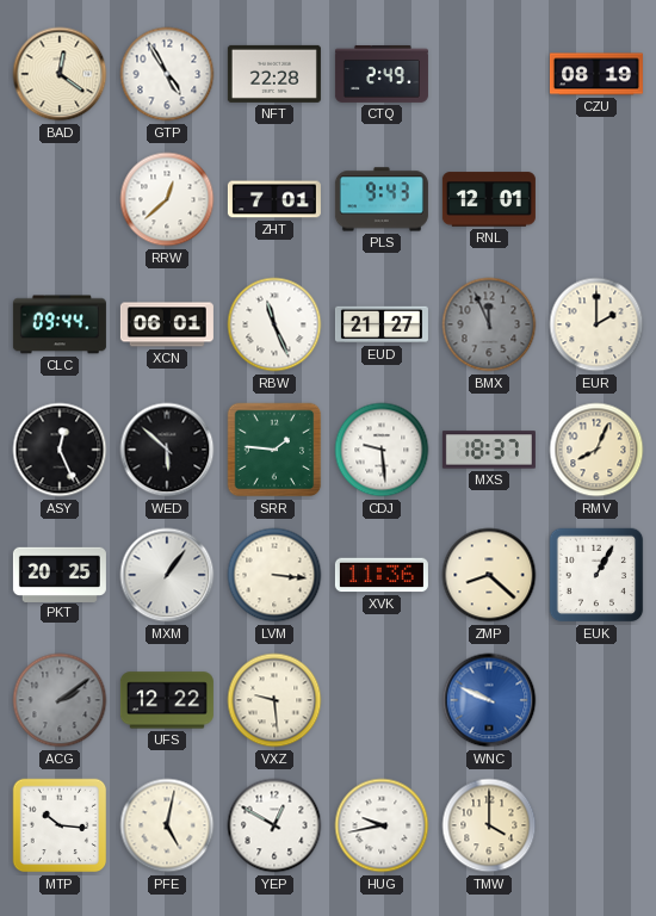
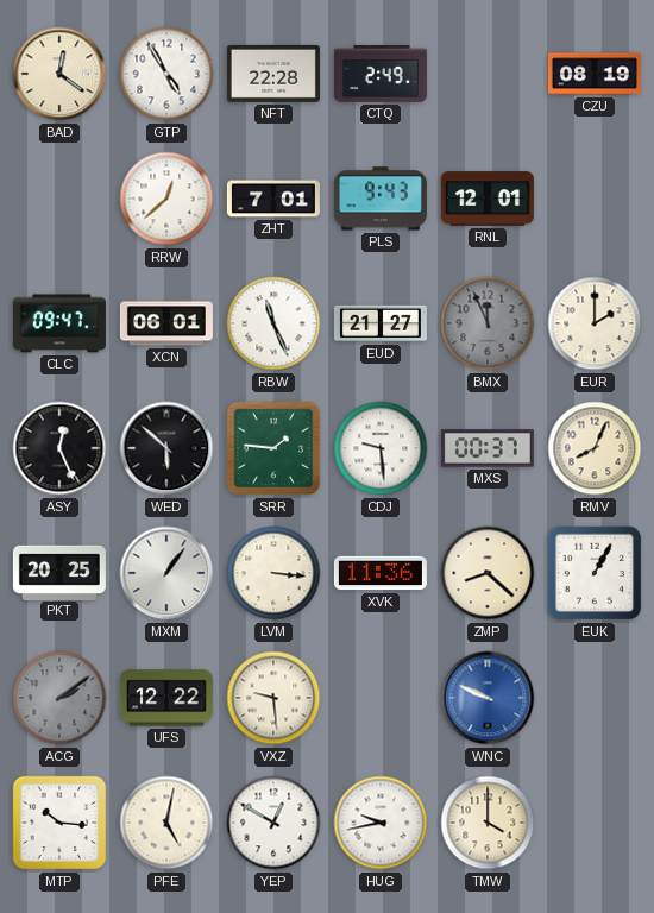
CLC: 09:44 -> 09:47
MXS: 18:37 -> 00:37
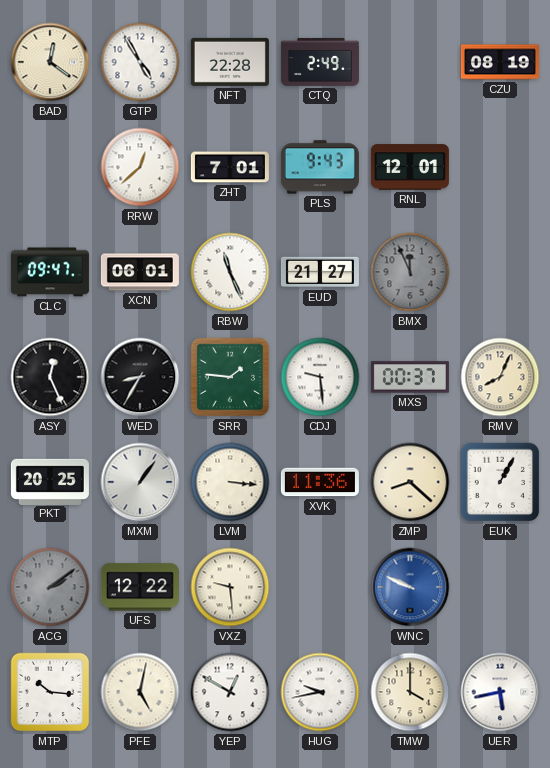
EUR: 2:00 -> none
WED: 5:52 -> 8:35
UER: none -> 5:43
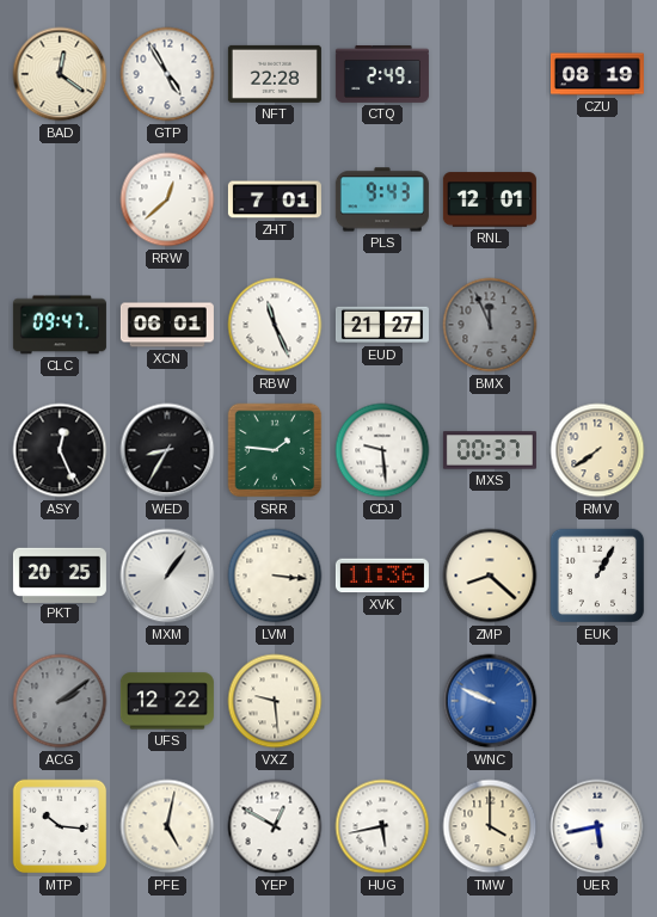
RMV: 8:04 -> 7:39
HUG: 9:43 -> 5:43
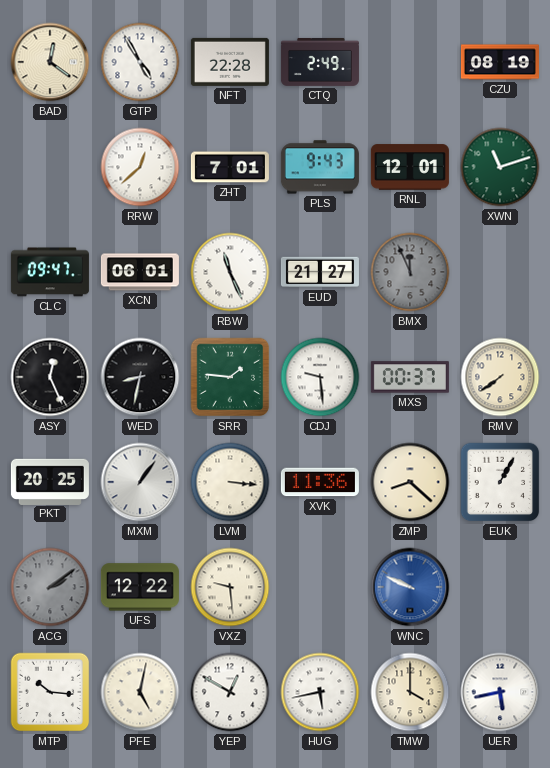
XWN: none -> 11:12
WED: 8:35 -> 8:32
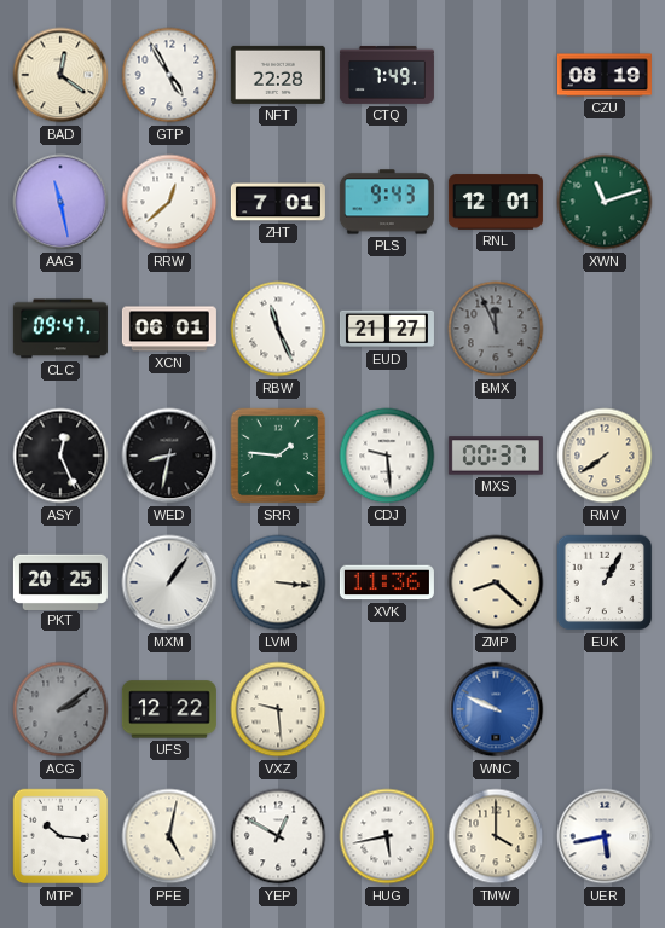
CTQ: 2:49 -> 7:49
AAG: none -> 11:28
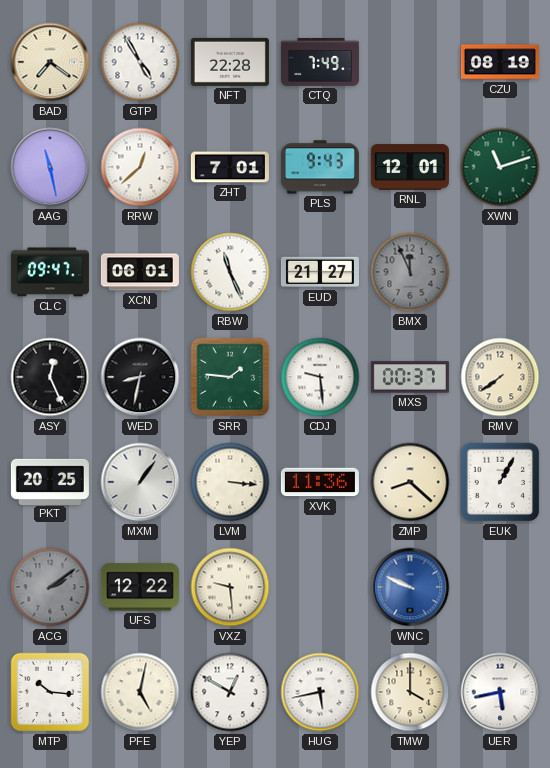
BAD: 12:21 -> 7:21
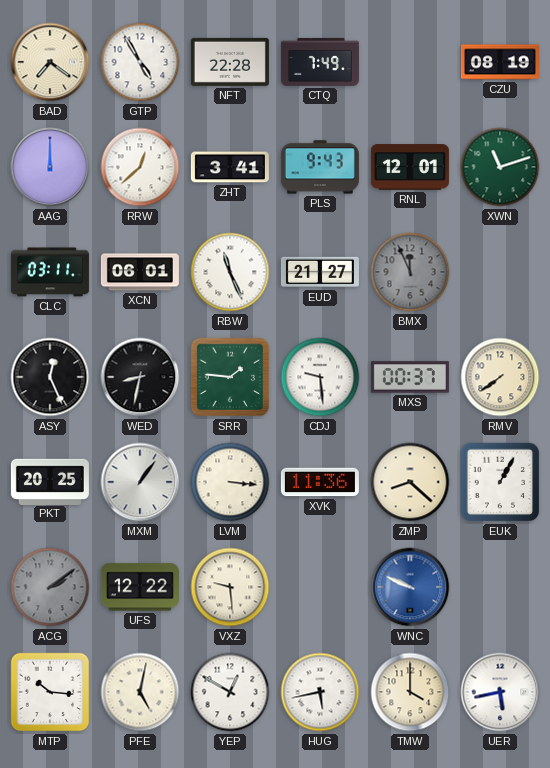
AAG: 11:28 -> 12:00
ZHT: 7:01 -> 3:41
CLC: 09:47 -> 03:11
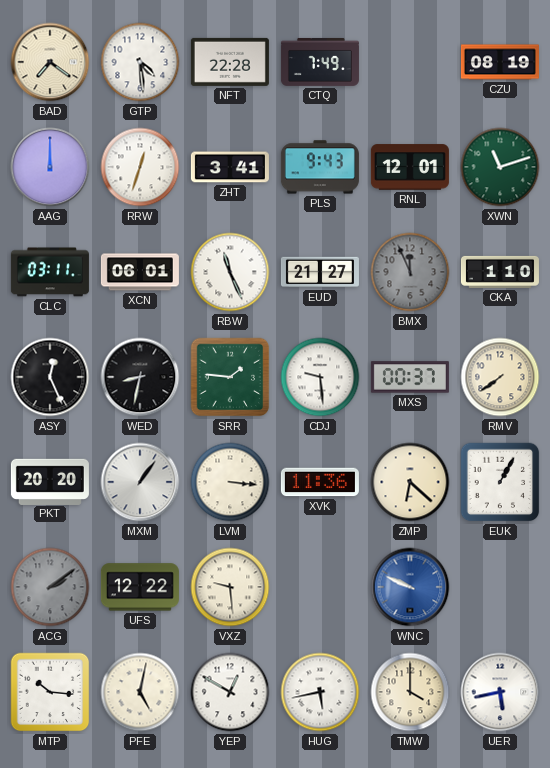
GTP: 4:55 -> 4:29
RRW: 12:38 -> 12:33
CKA: none -> 1:10
PKT: 20:25 -> 20:20
ZMP: 8:22 -> 6:22
